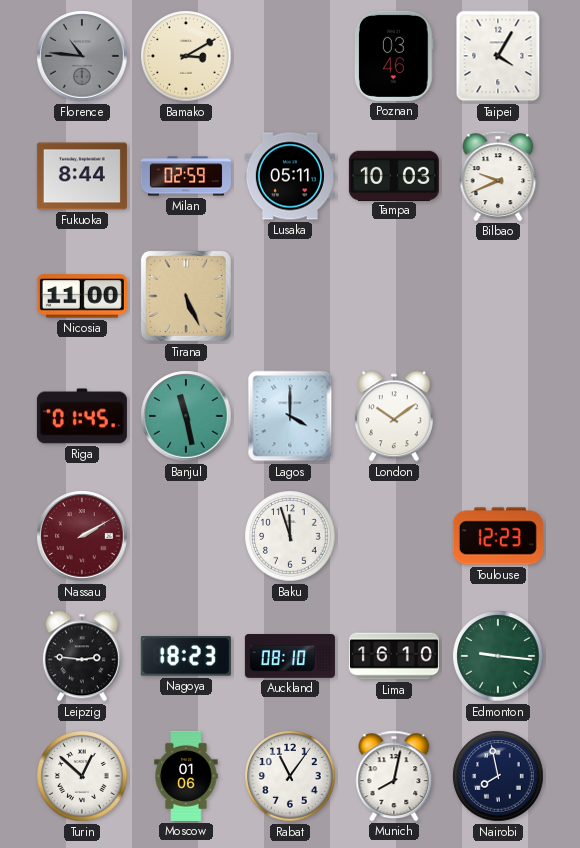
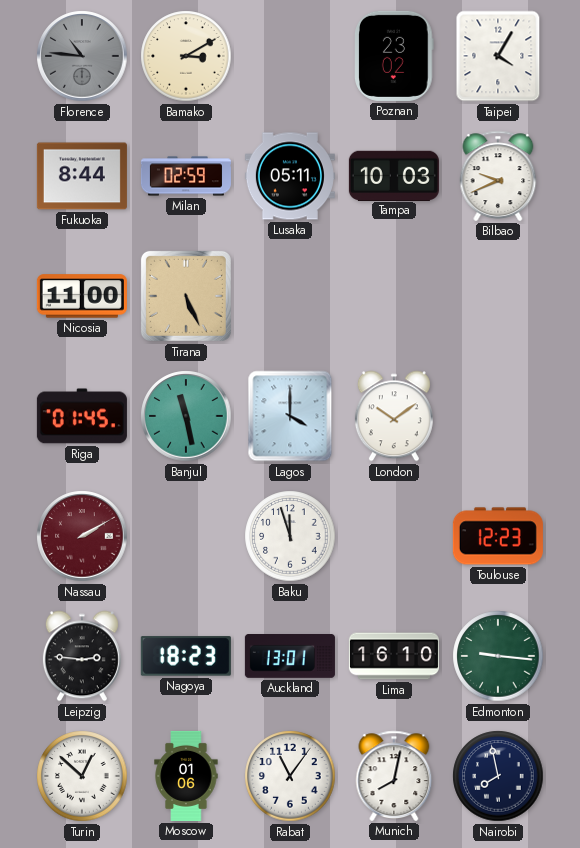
Poznan: 03:46 -> 23:02
Auckland: 08:10 -> 13:01
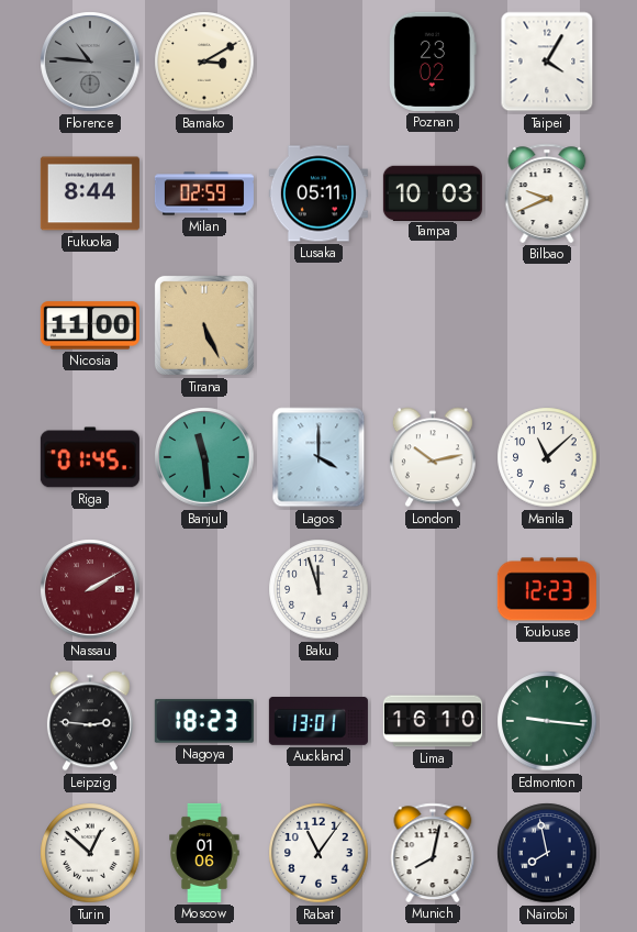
Banjul: 11:28 -> 11:29
London: 10:09 -> 10:13
Manila: none -> 11:08
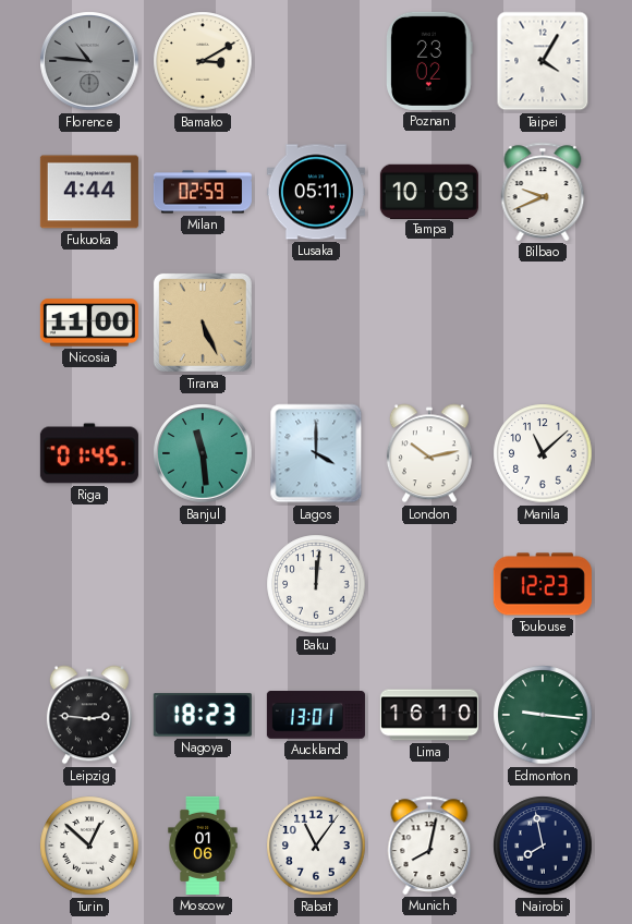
Fukuoka: 8:44 -> 4:44
Nassau: 2:10 -> none
Baku: 11:57 -> 12:01
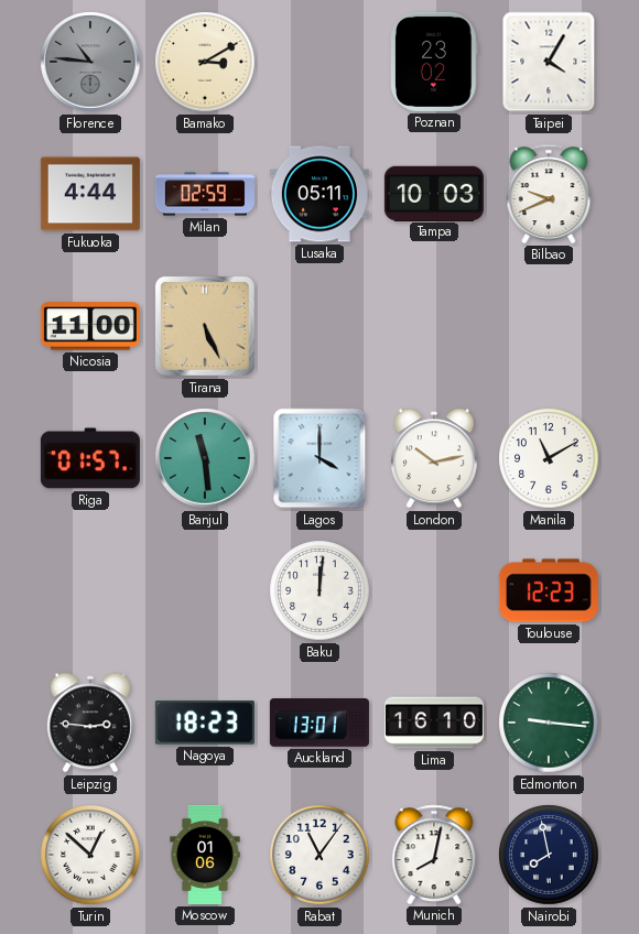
Riga: 01:45 -> 01:57
Manila: 11:08 -> 11:10
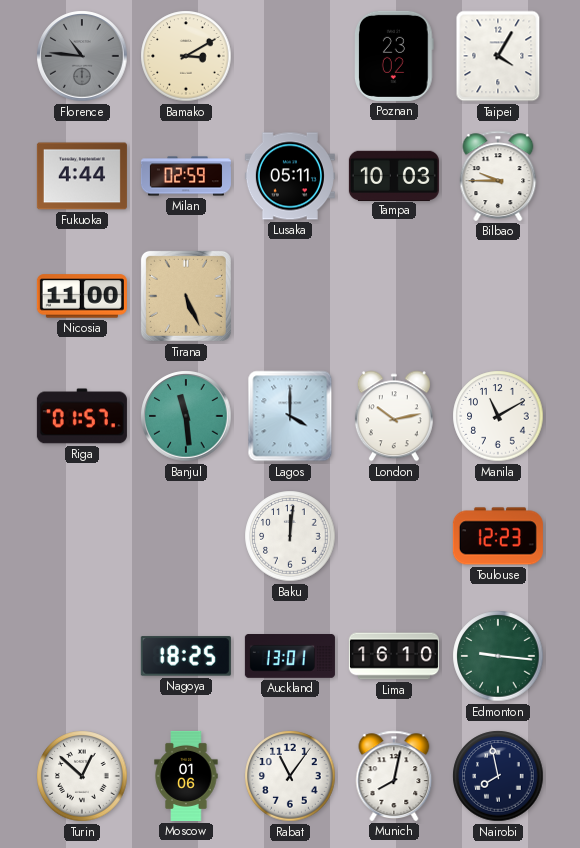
Bilbao: 9:41 -> 9:45
Leipzig: 2:46 -> none
Nagoya: 18:23 -> 18:25
